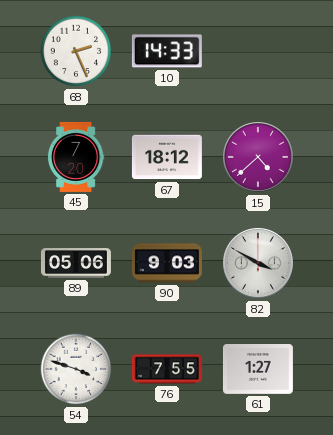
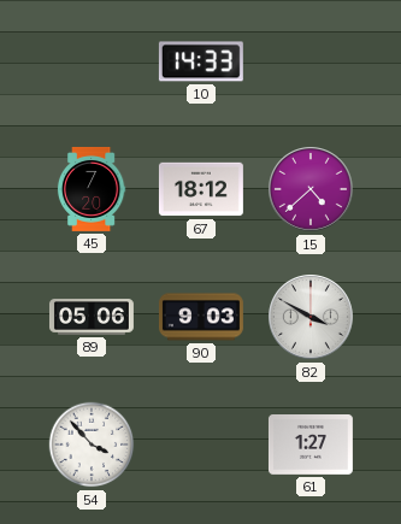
68: 2:26 -> none
54: 3:48 -> 3:53
76: 7:55 -> none
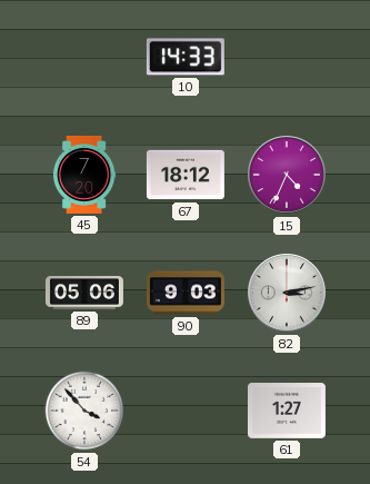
15: 4:38 -> 4:34
82: 3:50 -> 3:13
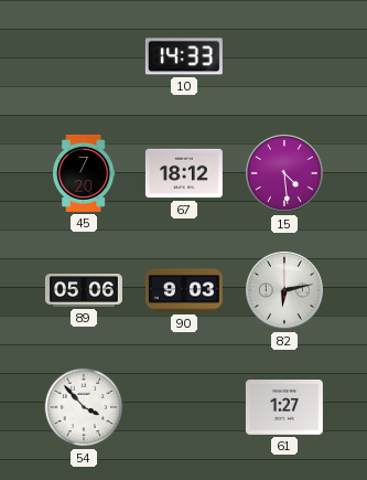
15: 4:34 -> 4:29
82: 3:13 -> 6:13
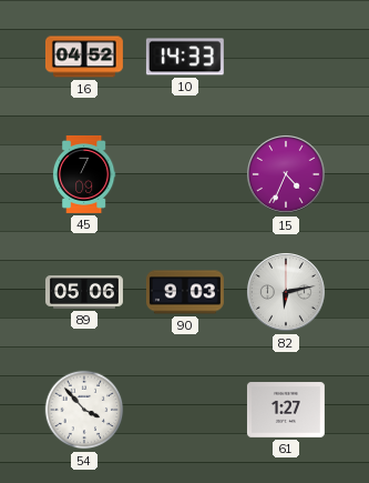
16: none -> 04:52
45: 7:20 -> 7:09
67: 18:12 -> none
15: 4:29 -> 4:34
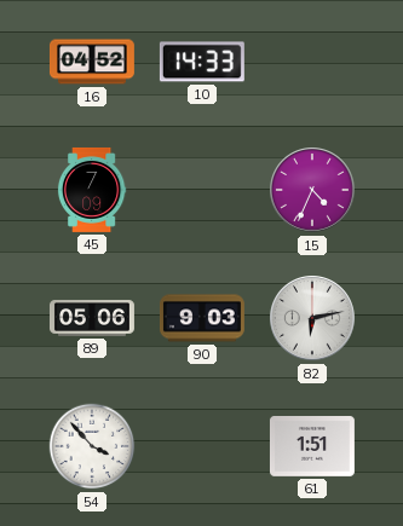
61: 1:27 -> 1:51
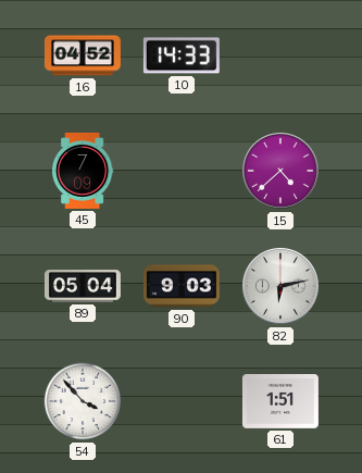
15: 4:34 -> 4:38
89: 05:06 -> 05:04
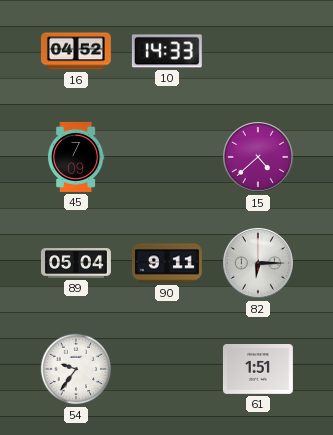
90: 9:03 -> 9:11
82: 6:13 -> 6:15
54: 3:53 -> 9:36
